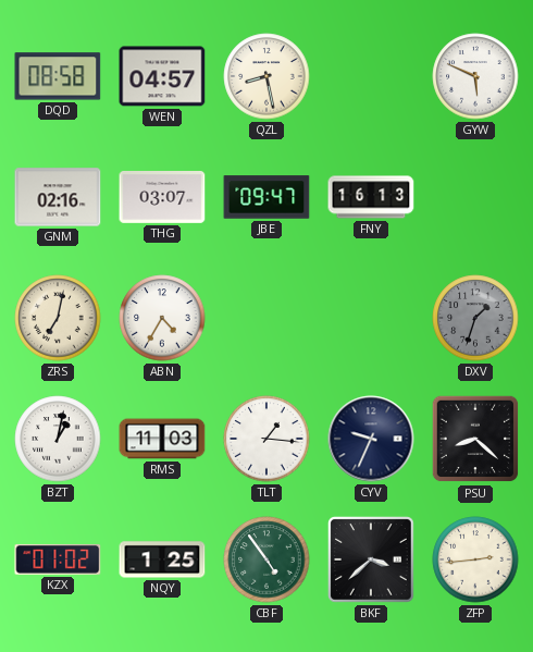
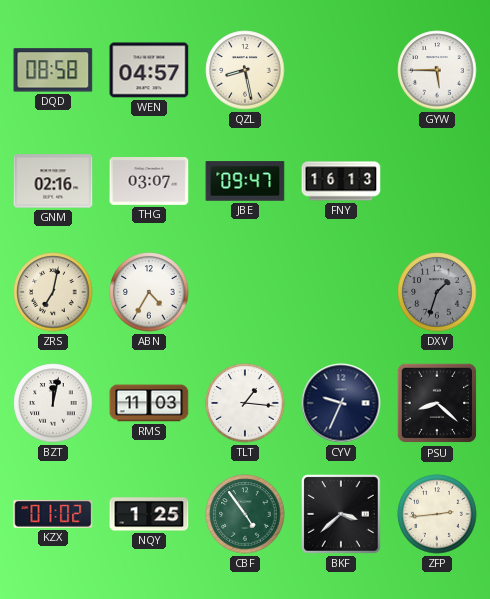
GYW: 5:49 -> 5:45
BZT: 1:02 -> 12:02
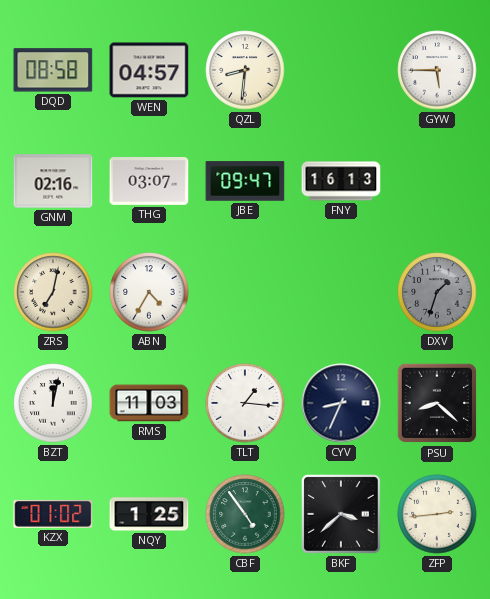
QZL: 8:28 -> 8:31
CYV: 9:34 -> 8:34
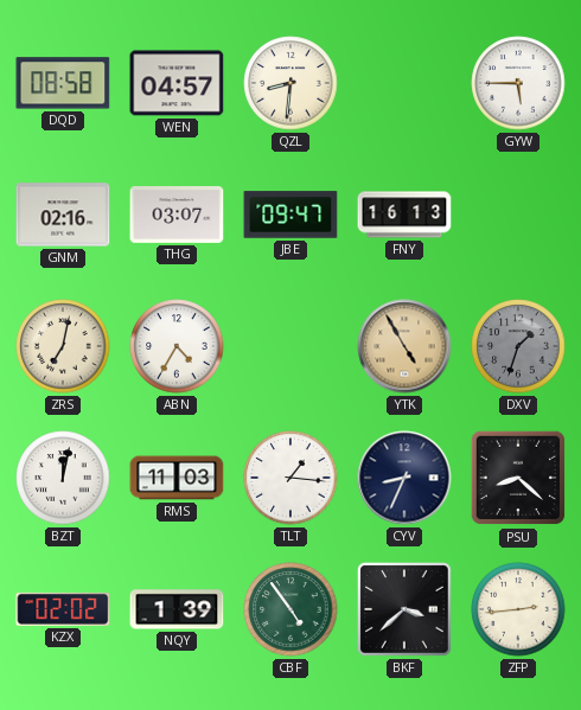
YTK: none -> 4:55
KZX: 01:02 -> 02:02
NQY: 1:25 -> 1:39
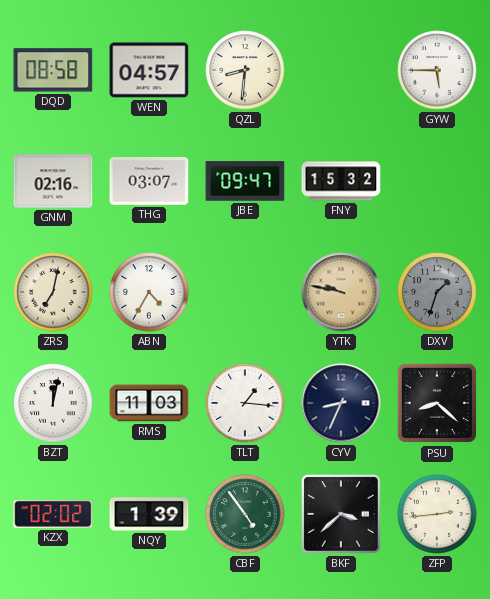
FNY: 16:13 -> 15:32
YTK: 4:55 -> 9:47
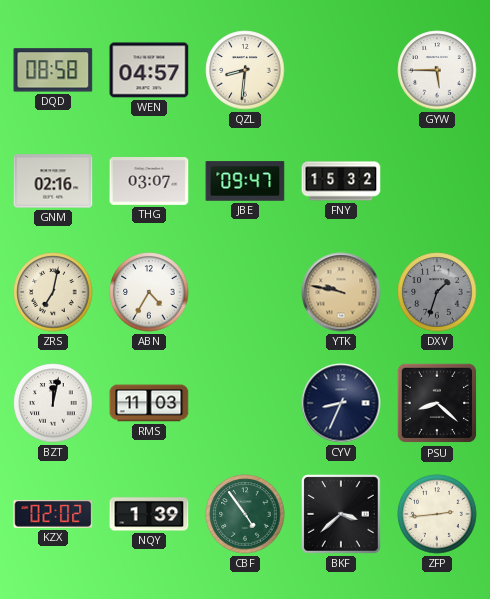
TLT: 1:16 -> none
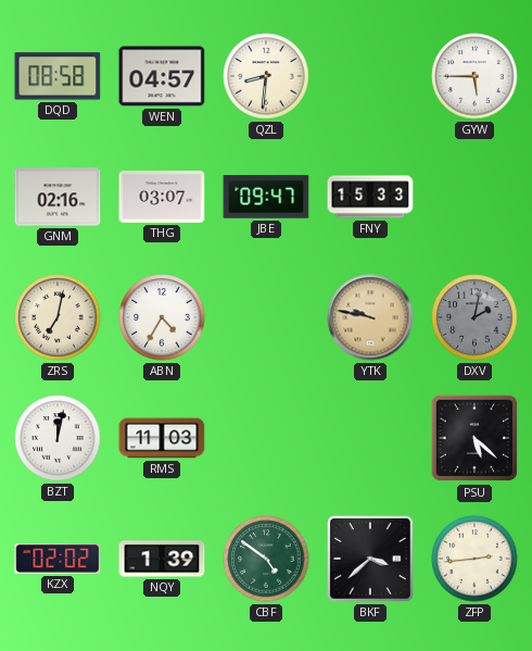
FNY: 15:32 -> 15:33
DXV: 1:33 -> 2:02
CYV: 8:34 -> none
PSU: 8:22 -> 5:22
CBF: 4:54 -> 4:51
